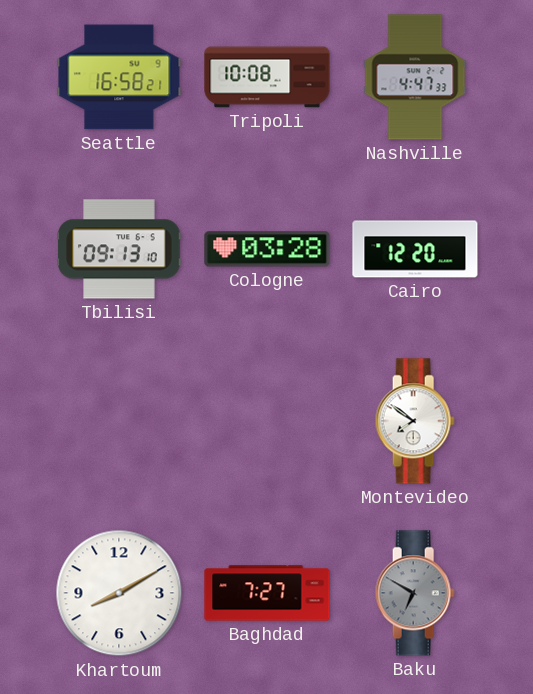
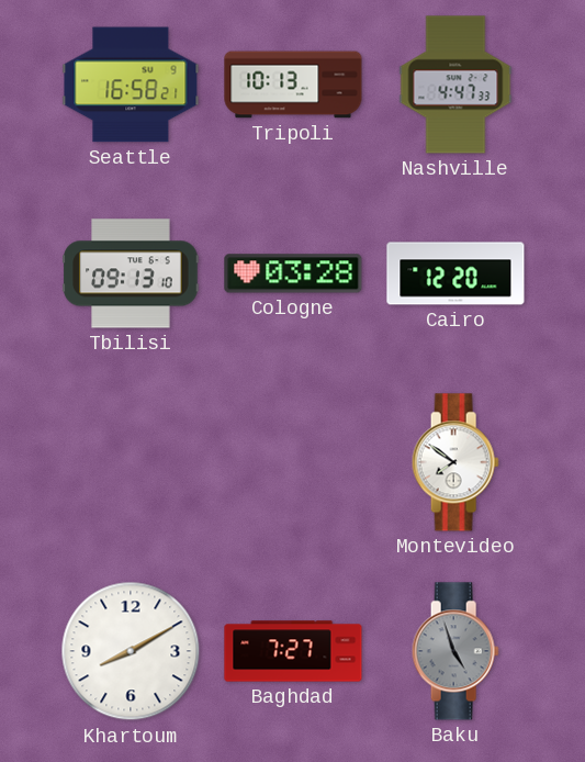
Tripoli: 10:08 -> 10:13
Baku: 6:50 -> 4:57
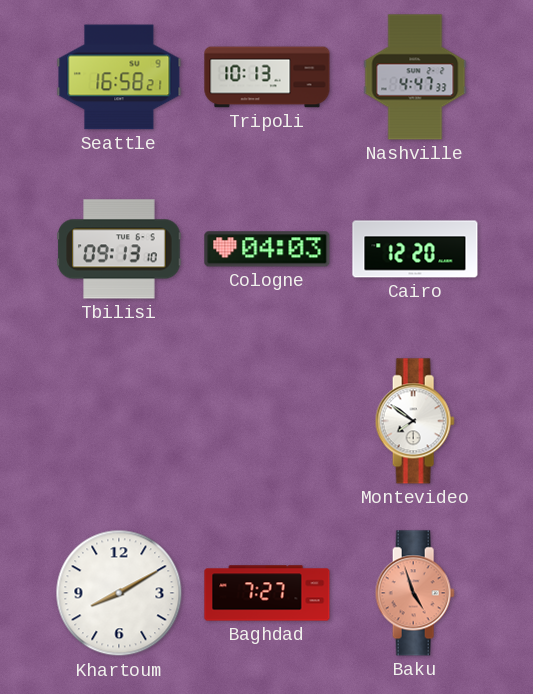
Cologne: 03:28 -> 04:03
Baku dial: grey -> salmon
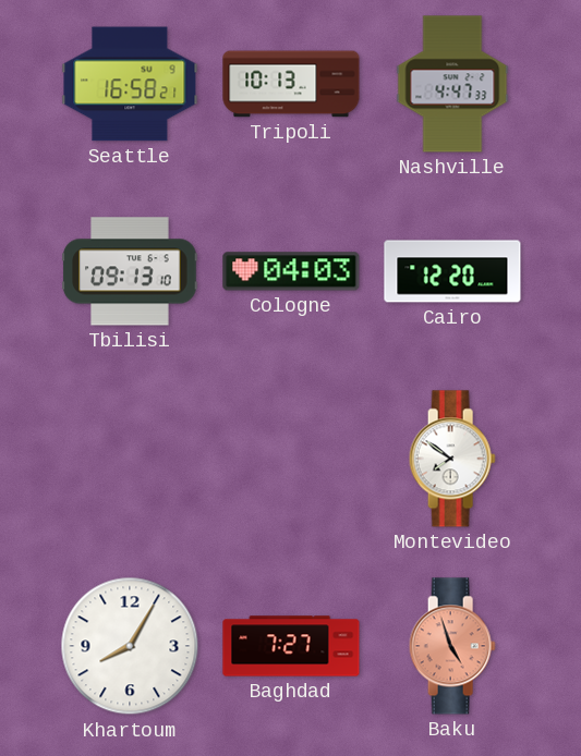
Khartoum: 8:10 -> 8:05
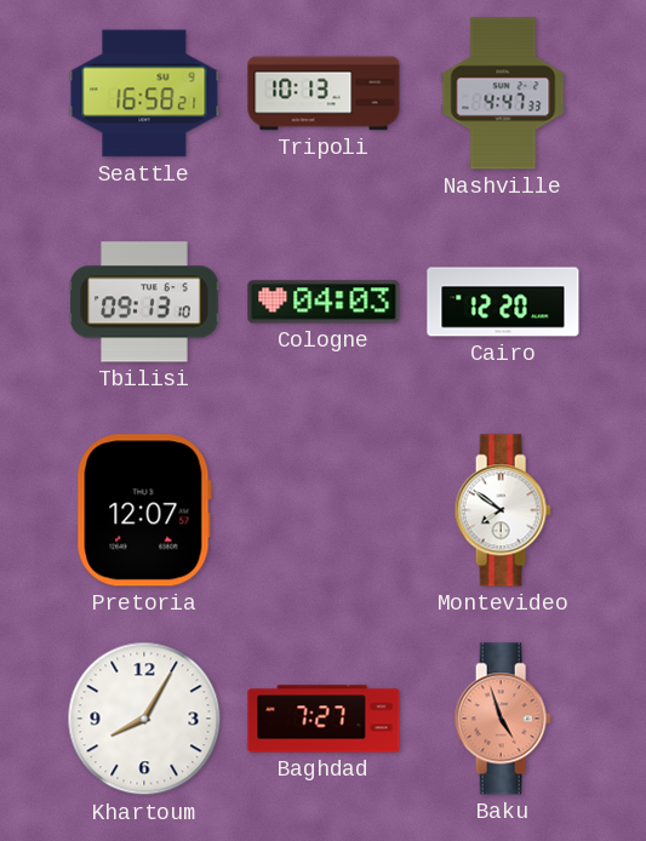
Pretoria: none -> 12:07
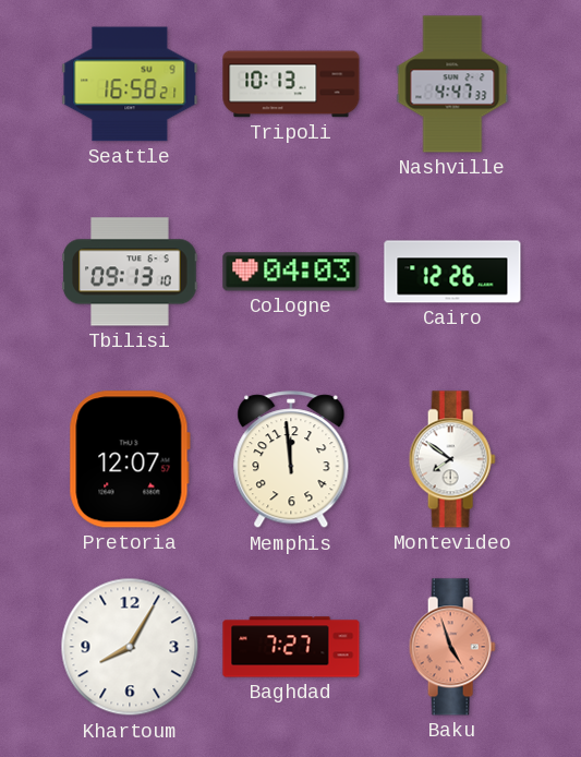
Cairo: 12:20 -> 12:26
Memphis: none -> 11:59
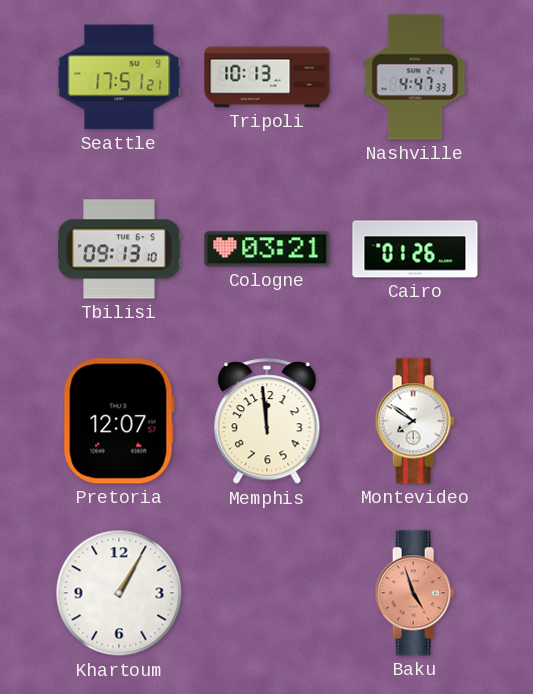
Seattle: 16:58 -> 17:51
Cologne: 04:03 -> 03:21
Cairo: 12:26 -> 01:26
Khartoum: 8:05 -> 1:05
Baghdad: 7:27 -> none
